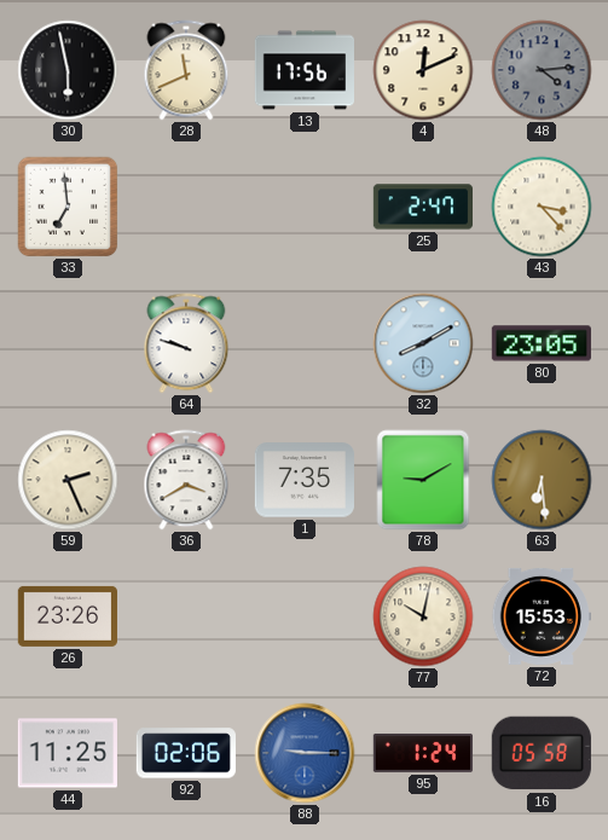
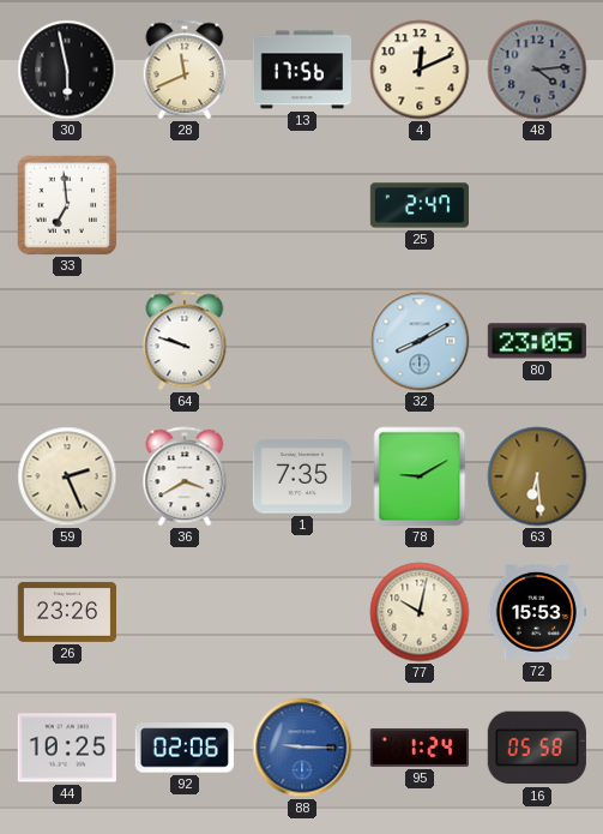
43: 3:23 -> none
44: 11:25 -> 10:25
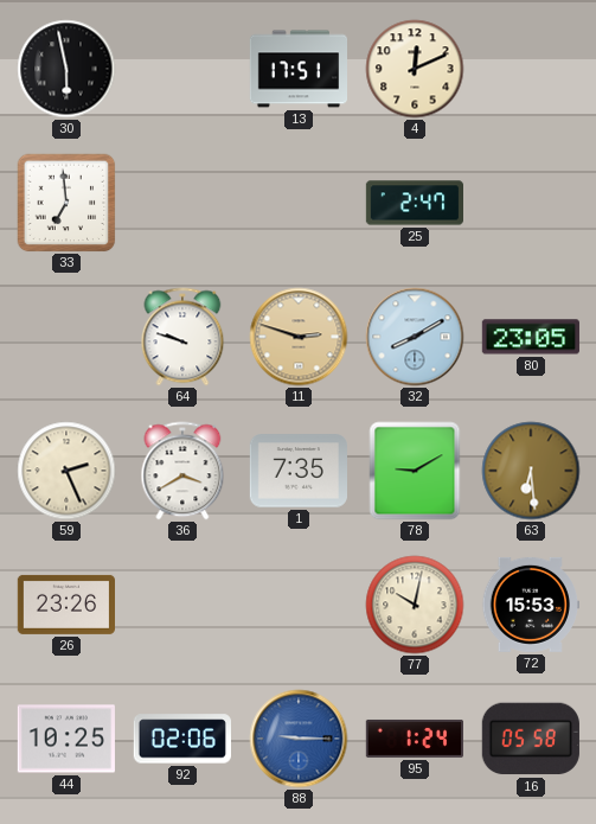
28: 11:41 -> none
13: 17:56 -> 17:51
48: 4:14 -> none
11: none -> 2:48
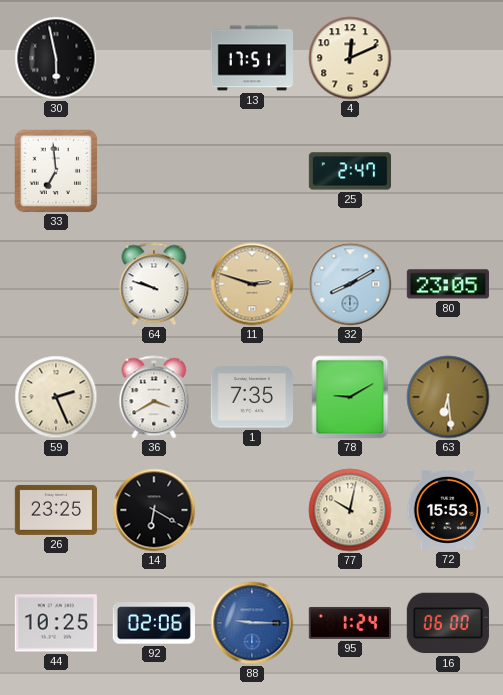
26: 23:26 -> 23:25
14: none -> 6:20
16: 05:58 -> 06:00
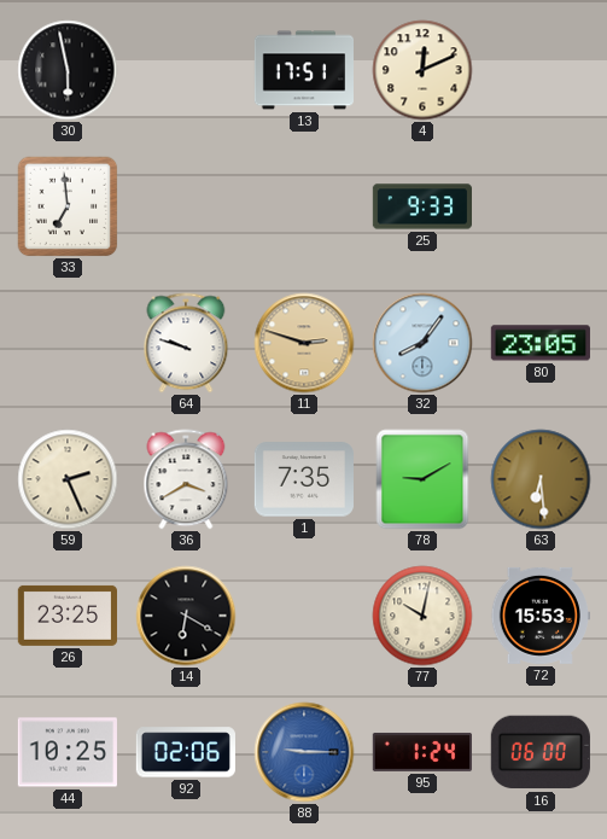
25: 2:47 -> 9:33
32: 8:10 -> 8:06
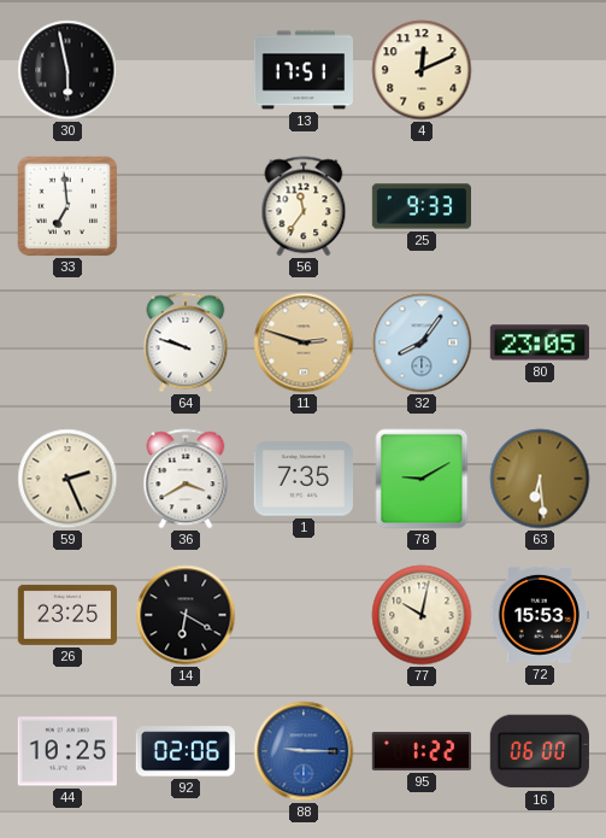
56: none -> 11:36
95: 1:24 -> 1:22
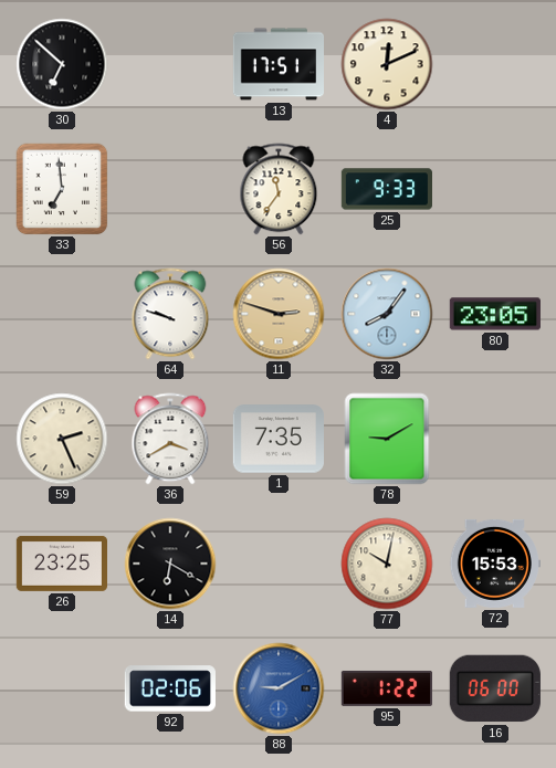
30: 5:58 -> 6:52
63: 6:29 -> none
44: 10:25 -> none
88: 9:15 -> 9:10
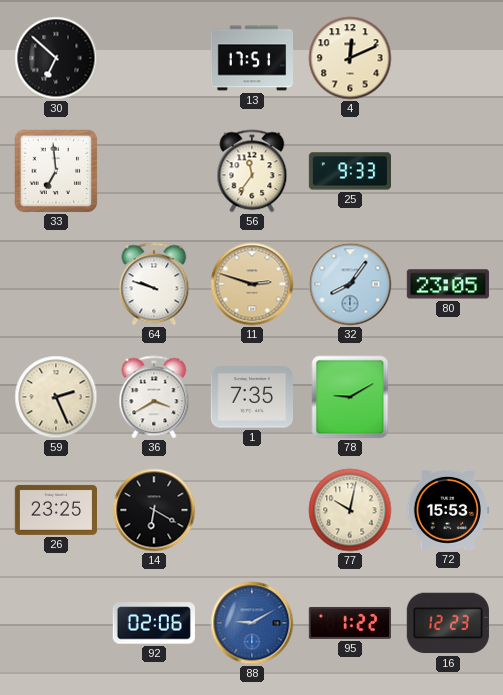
16: 06:00 -> 12:23
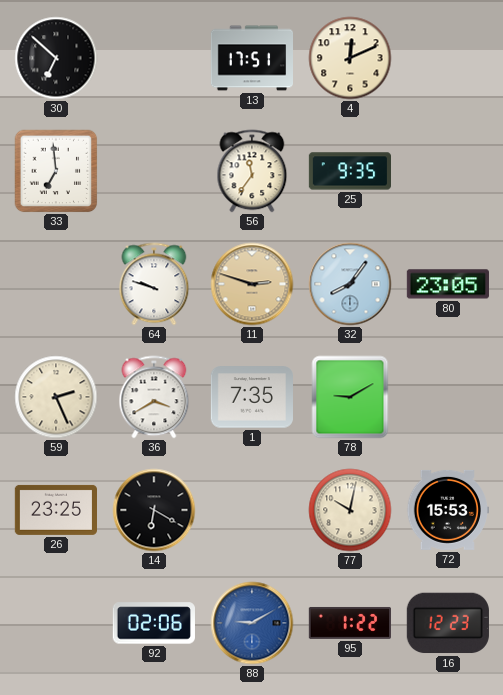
25: 9:33 -> 9:35
